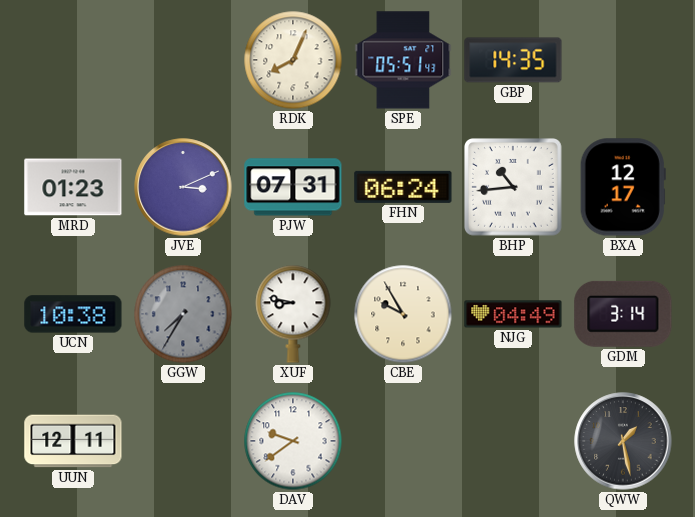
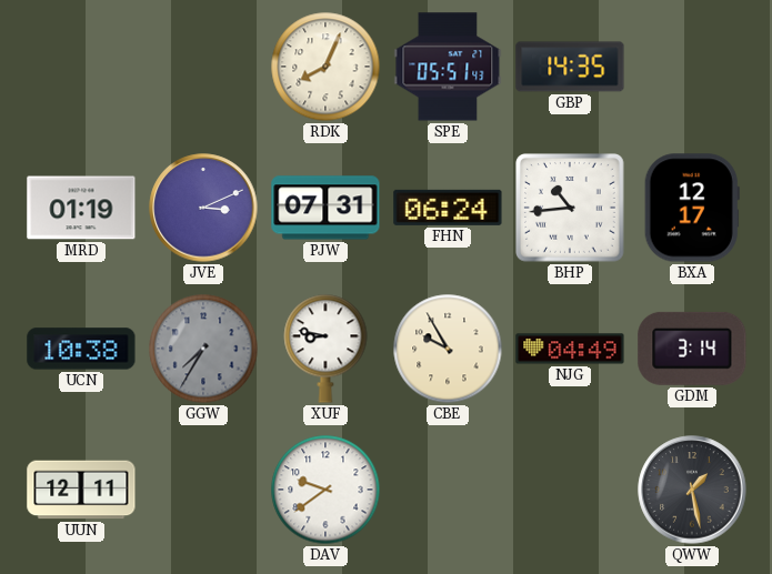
MRD: 01:23 -> 01:19
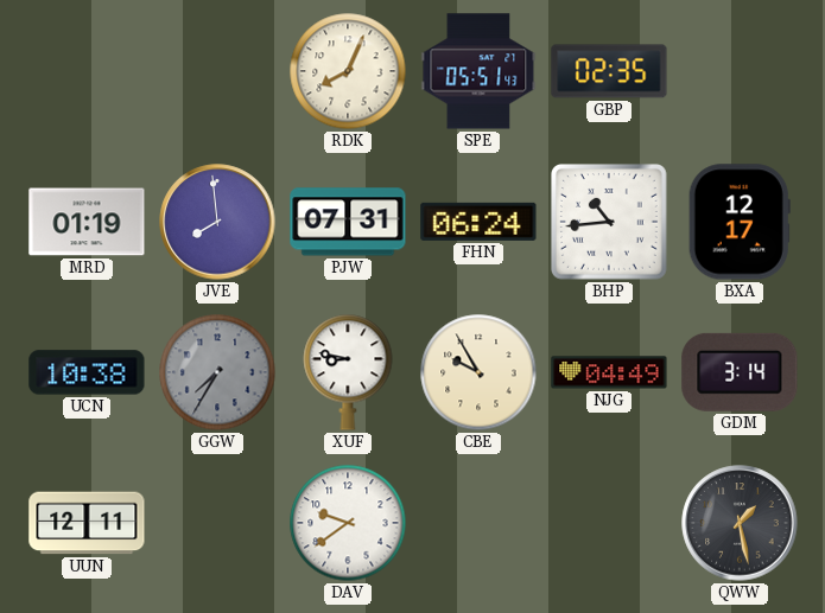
GBP: 14:35 -> 02:35
JVE: 3:11 -> 7:59
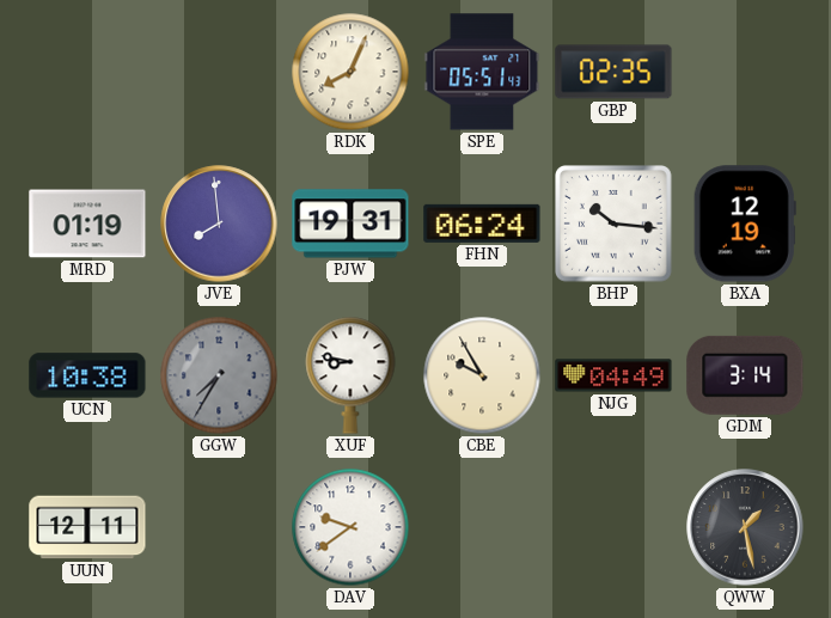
PJW: 07:31 -> 19:31
BHP: 10:44 -> 10:16
BXA: 12:17 -> 12:19
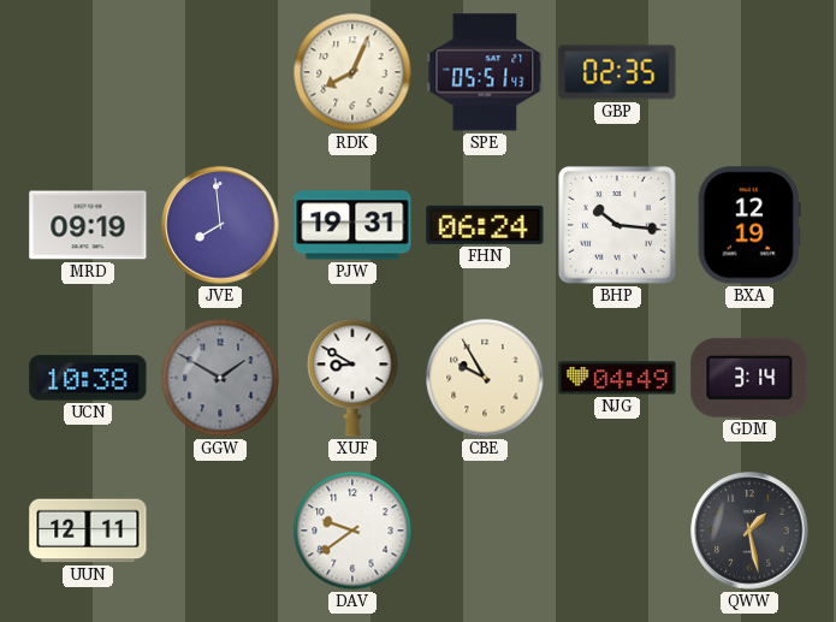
MRD: 01:19 -> 09:19
GGW: 7:35 -> 1:50
XUF: 8:47 -> 8:50
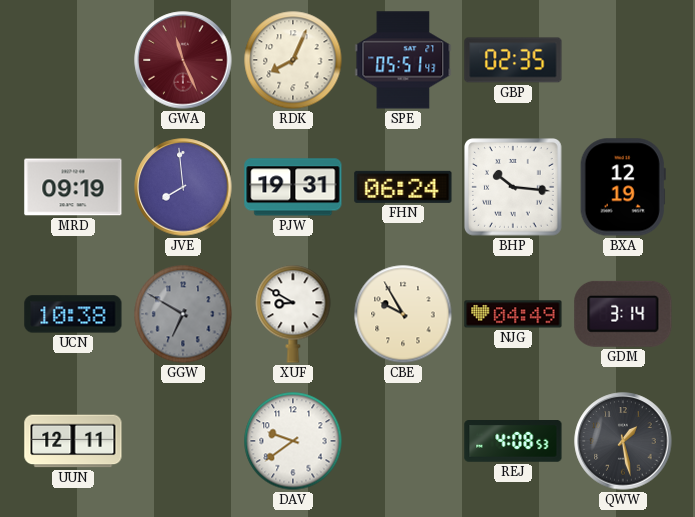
GWA: none -> 11:26
GGW: 1:50 -> 6:50
REJ: none -> 4:08
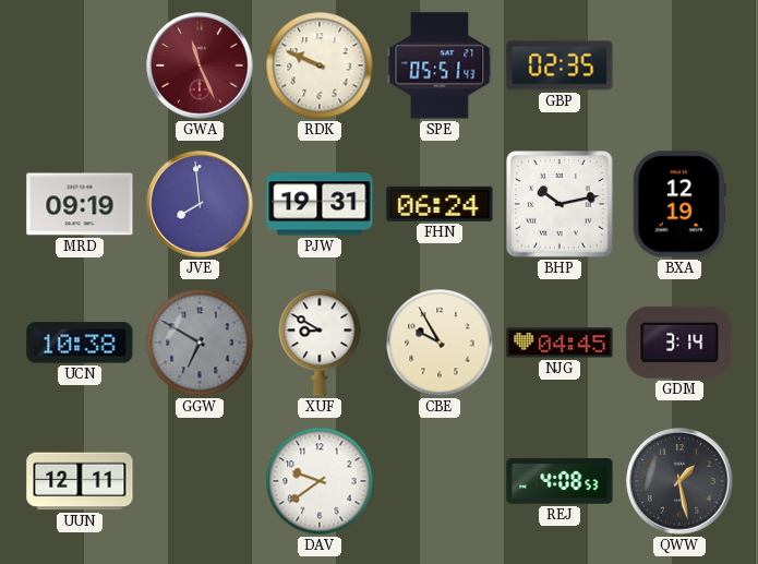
RDK: 8:04 -> 9:49
BHP: 10:16 -> 10:13
NJG: 04:49 -> 04:45
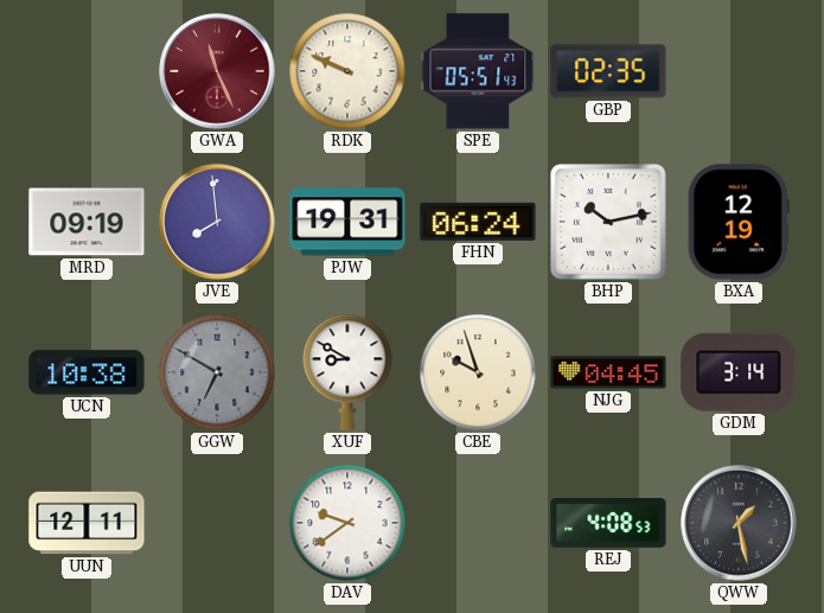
CBE: 9:55 -> 9:57
